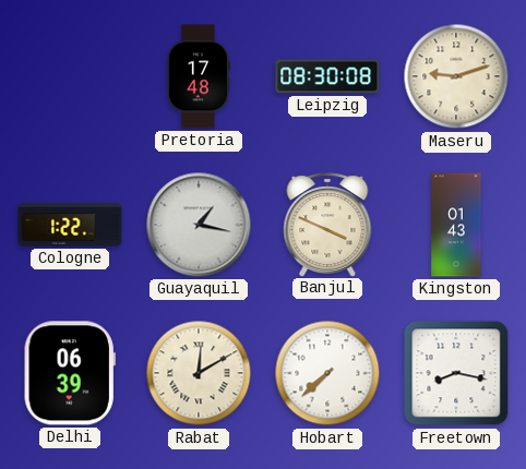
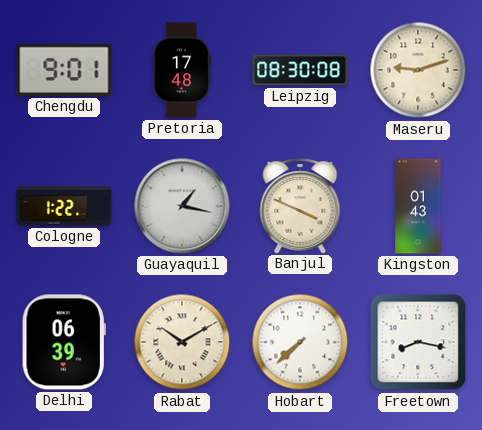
Chengdu: none -> 9:01
Rabat: 12:10 -> 10:10
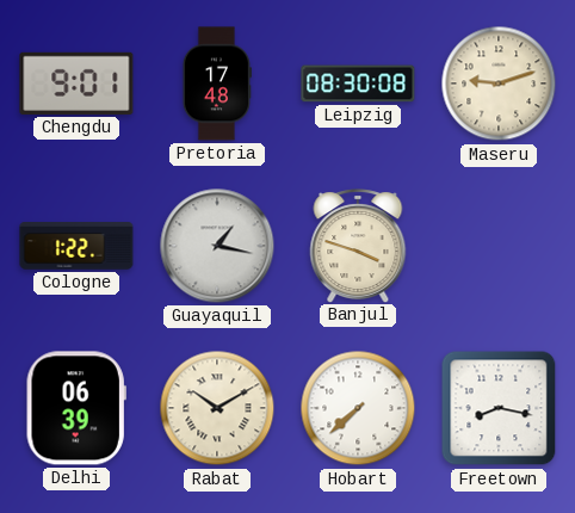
Banjul: 3:49 -> 3:48
Kingston: 01:43 -> none
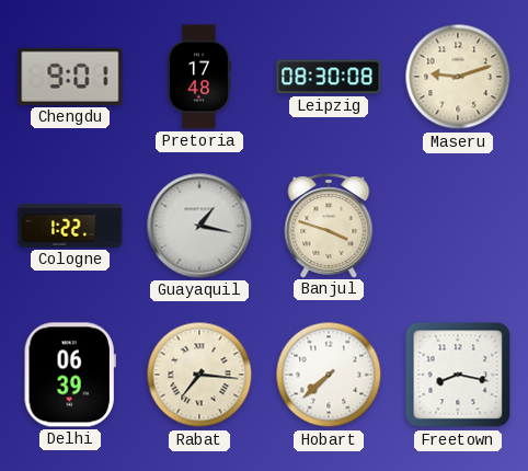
Rabat: 10:10 -> 7:16
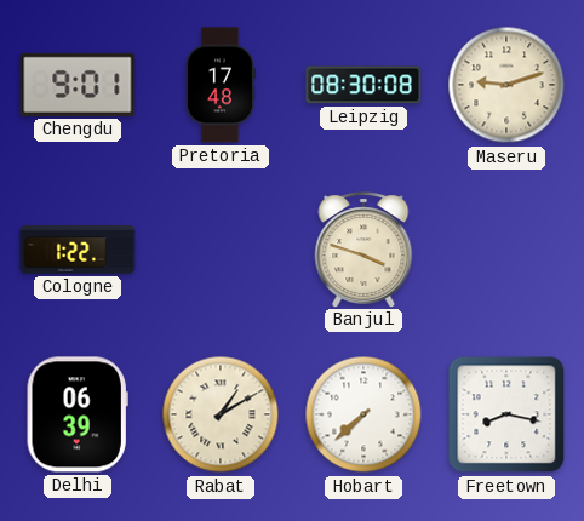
Guayaquil: 1:17 -> none
Rabat: 7:16 -> 1:10
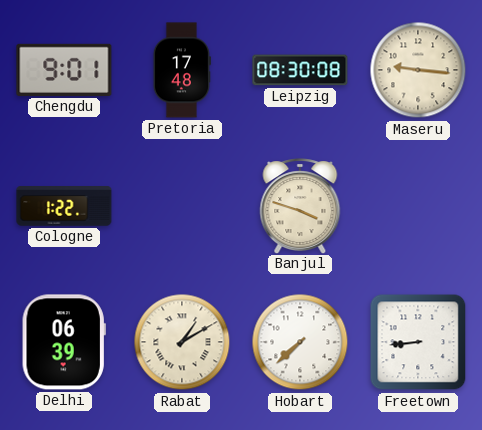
Maseru: 9:12 -> 9:16
Freetown: 8:17 -> 8:44
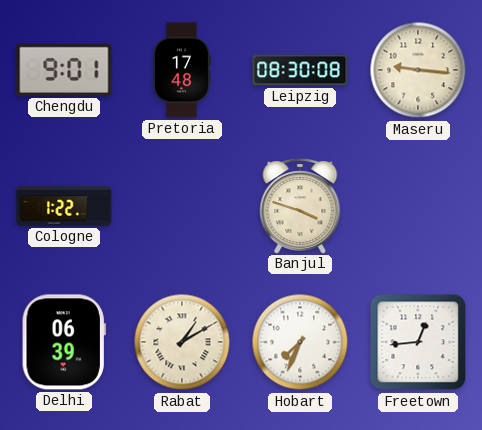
Hobart: 7:38 -> 7:34
Freetown: 8:44 -> 12:44
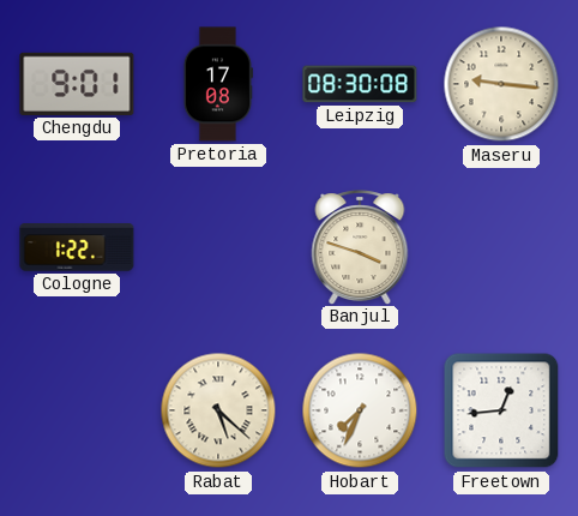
Pretoria: 17:48 -> 17:08
Delhi: 06:39 -> none
Rabat: 1:10 -> 5:22
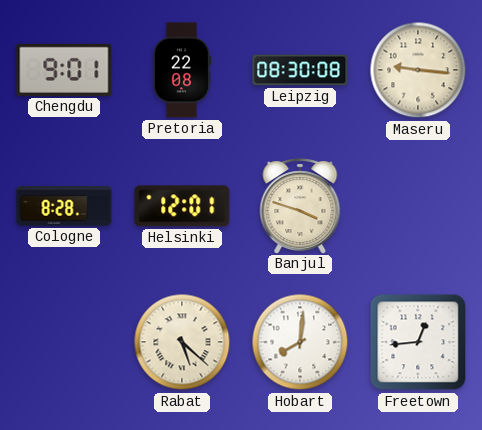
Pretoria: 17:08 -> 22:08
Cologne: 1:22 -> 8:28
Helsinki: none -> 12:01
Hobart: 7:34 -> 8:01
